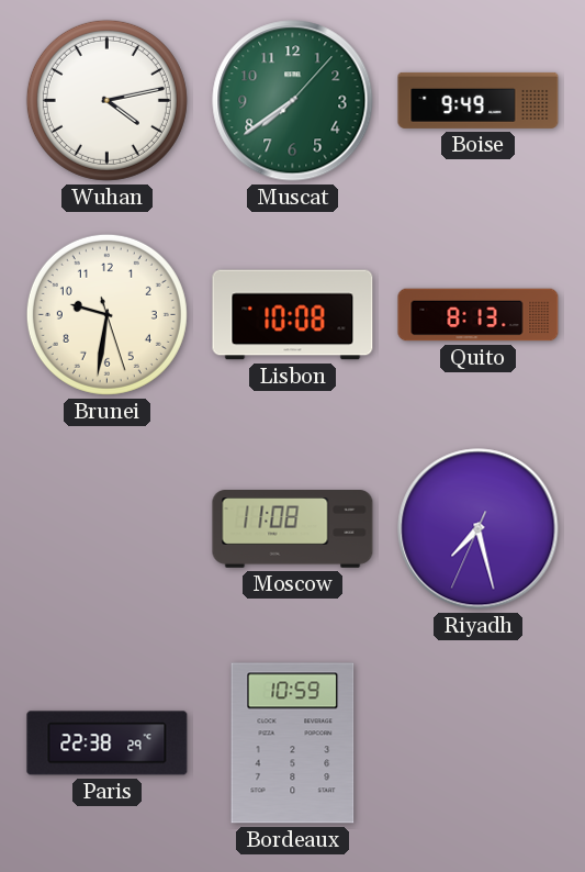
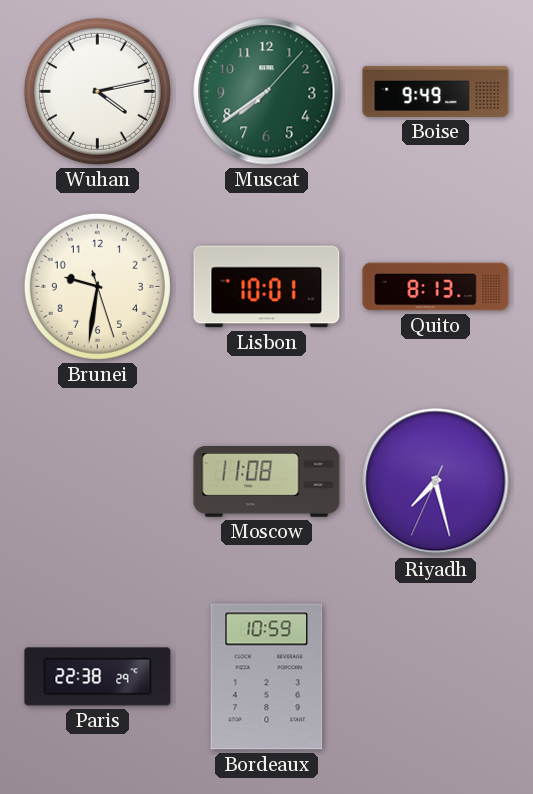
Lisbon: 10:08 -> 10:01
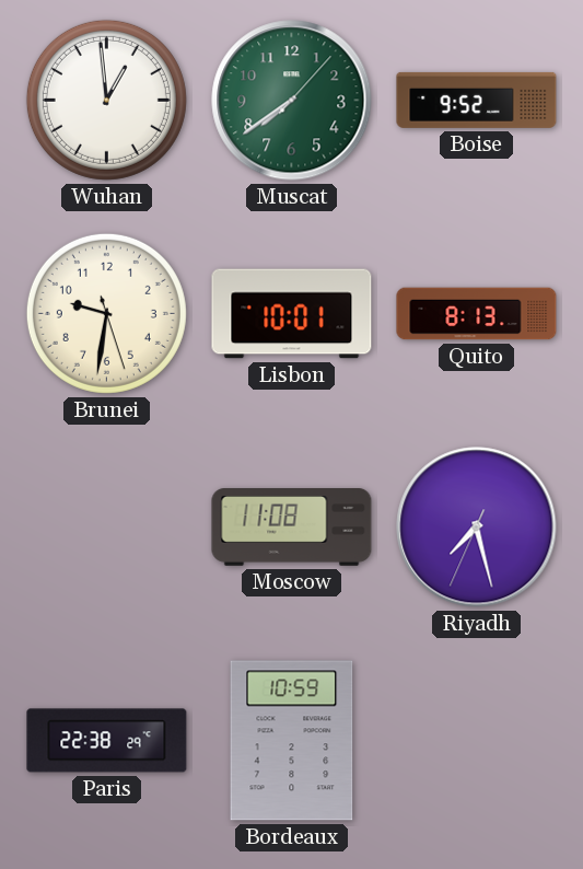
Wuhan: 4:13 -> 12:59
Boise: 9:49 -> 9:52
